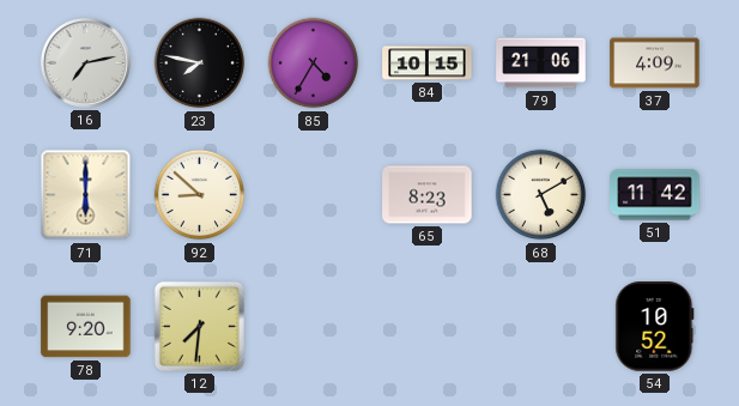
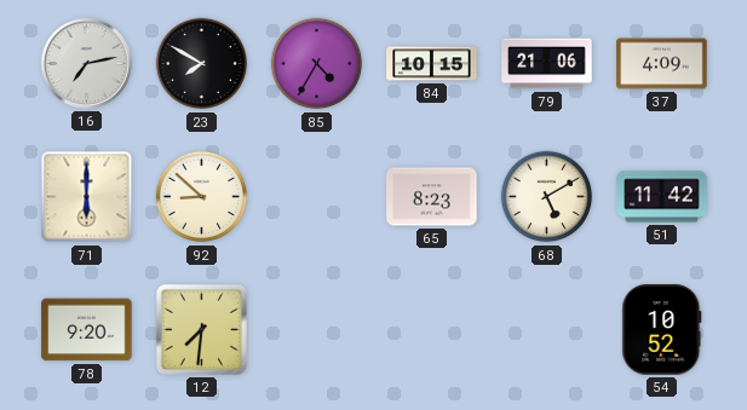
23: 7:47 -> 7:50
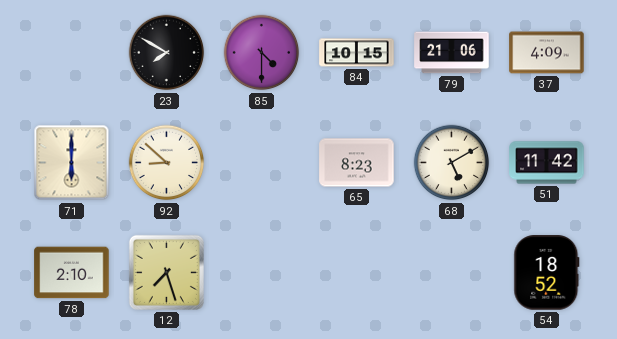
16: 7:13 -> none
85: 4:35 -> 4:30
78: 9:20 -> 2:10
12: 7:31 -> 7:27
54: 10:52 -> 18:52
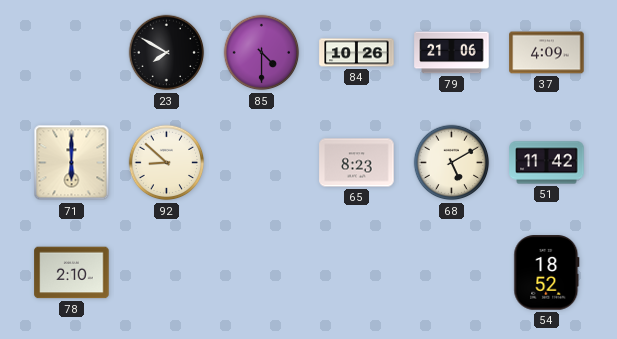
84: 10:15 -> 10:26
12: 7:27 -> none
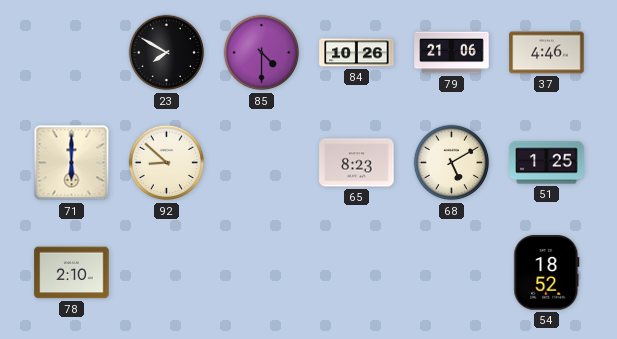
37: 4:09 -> 4:46
51: 11:42 -> 1:25
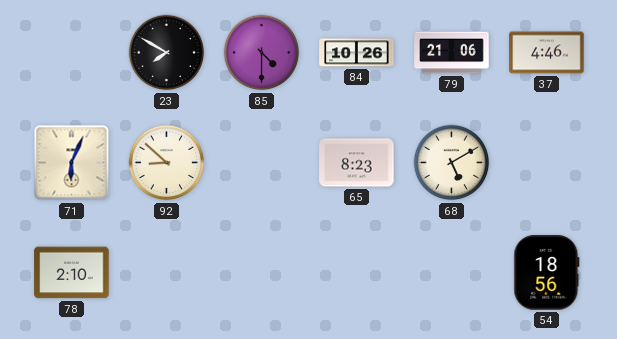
71: 6:00 -> 6:04
51: 1:25 -> none
54: 18:52 -> 18:56
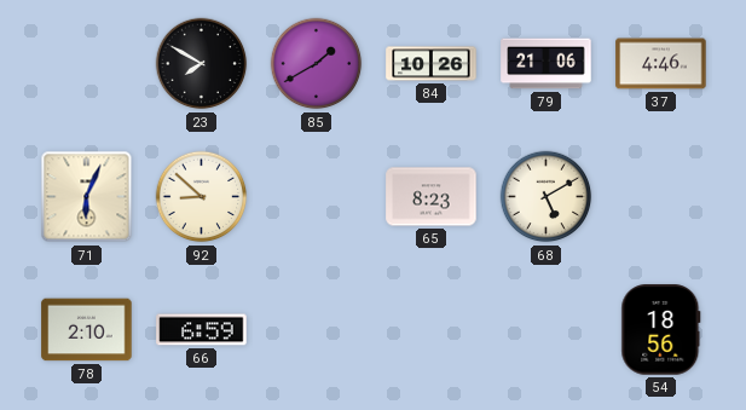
85: 4:30 -> 1:40
66: none -> 6:59
